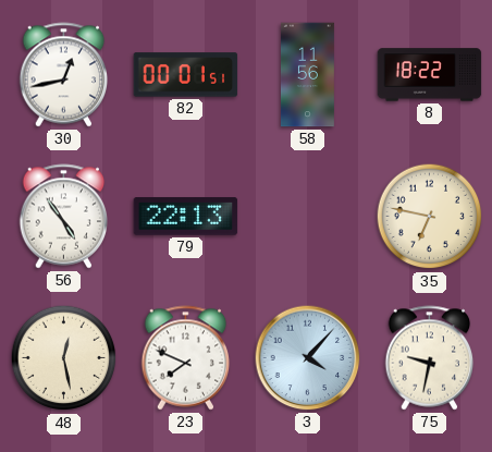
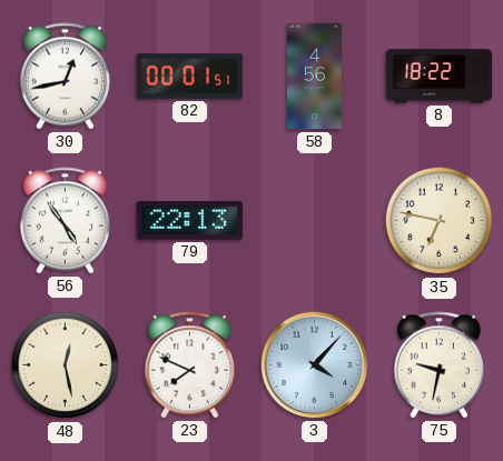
58: 11:56 -> 4:56
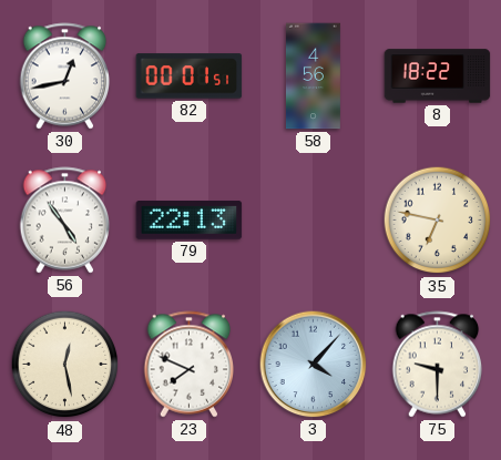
75: 9:32 -> 9:30
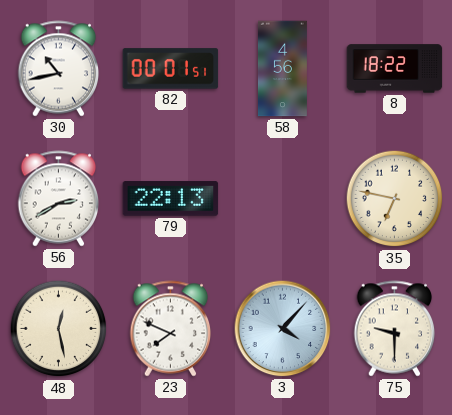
30: 12:43 -> 10:43
56: 4:54 -> 2:40
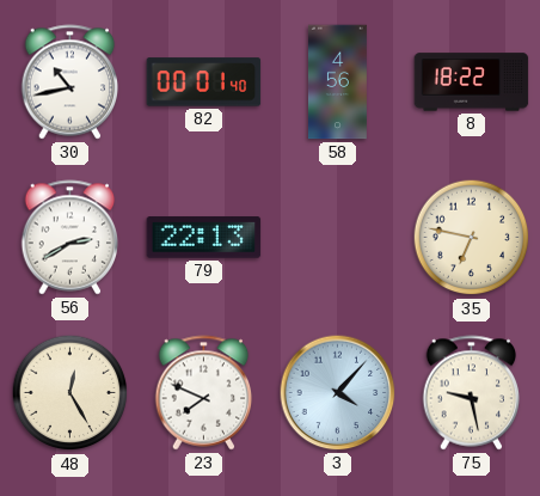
82: 00:01:51 -> 00:01:40
48: 12:28 -> 12:25
75: 9:30 -> 9:28
